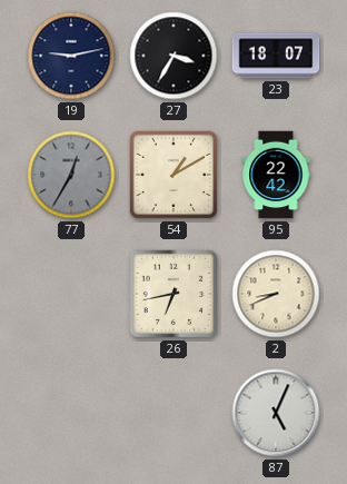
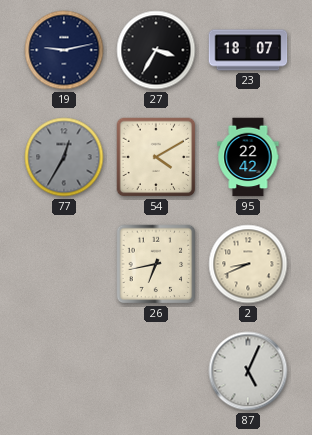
54: 1:10 -> 4:10
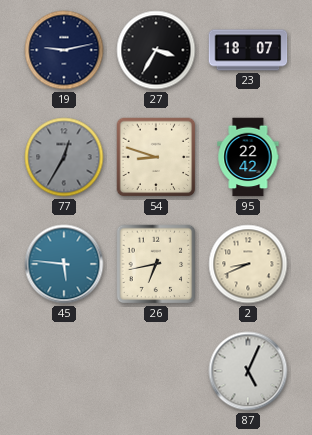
54: 4:10 -> 8:48
45: none -> 5:46
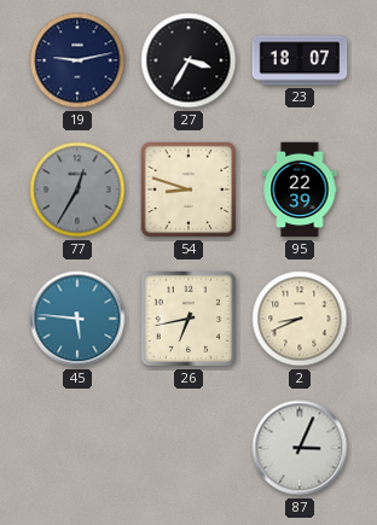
95: 22:42 -> 22:39
87: 5:04 -> 3:04
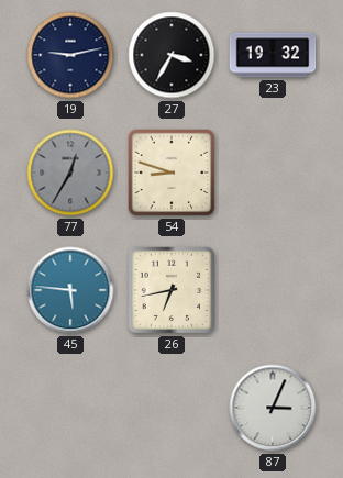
23: 18:07 -> 19:32
95: 22:39 -> none
2: 8:41 -> none
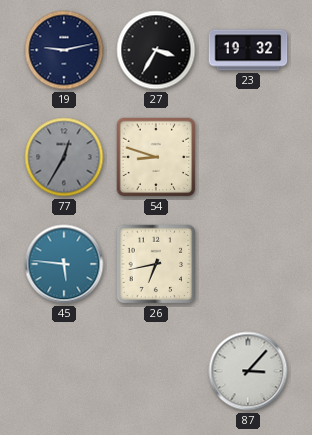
87: 3:04 -> 3:07
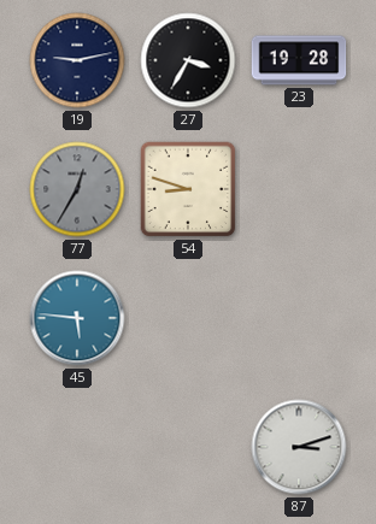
23: 19:32 -> 19:28
26: 6:43 -> none
87: 3:07 -> 3:12
